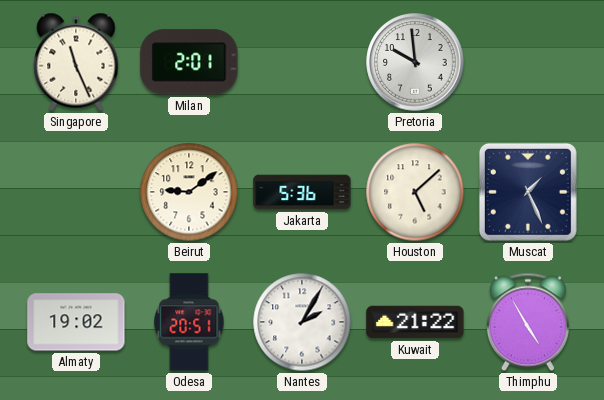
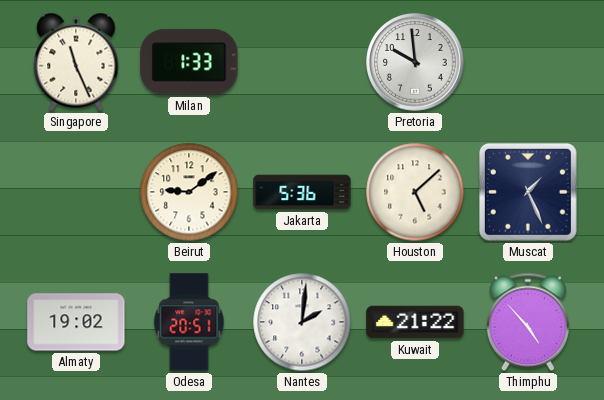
Milan: 2:01 -> 1:33
Nantes: 2:05 -> 2:01
Thimphu: 4:55 -> 4:53
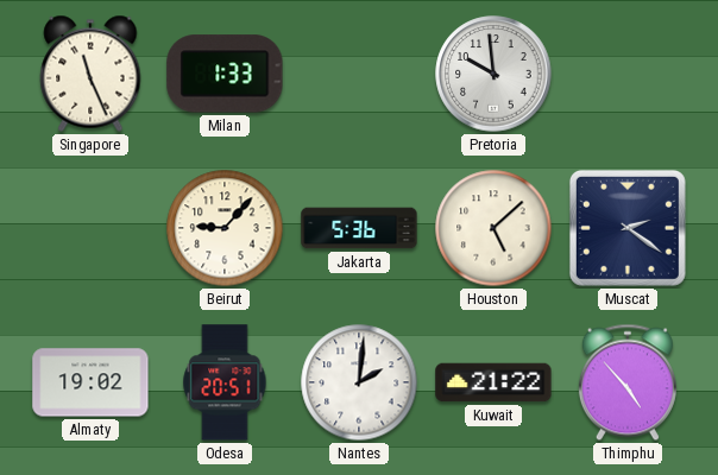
Beirut: 9:09 -> 9:07
Muscat: 1:26 -> 2:21
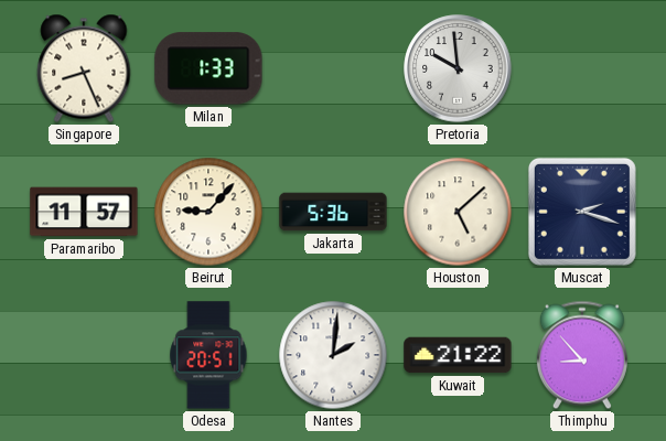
Singapore: 11:26 -> 8:26
Paramaribo: none -> 11:57
Muscat: 2:21 -> 2:18
Almaty: 19:02 -> none
Thimphu: 4:53 -> 8:53
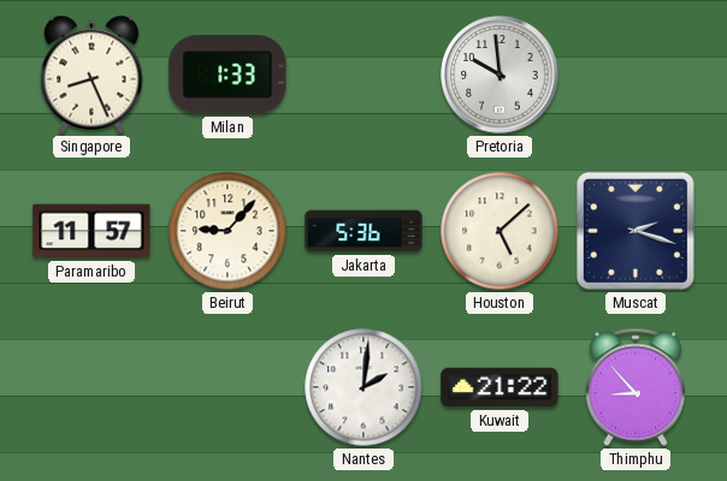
Odesa: 20:51 -> none
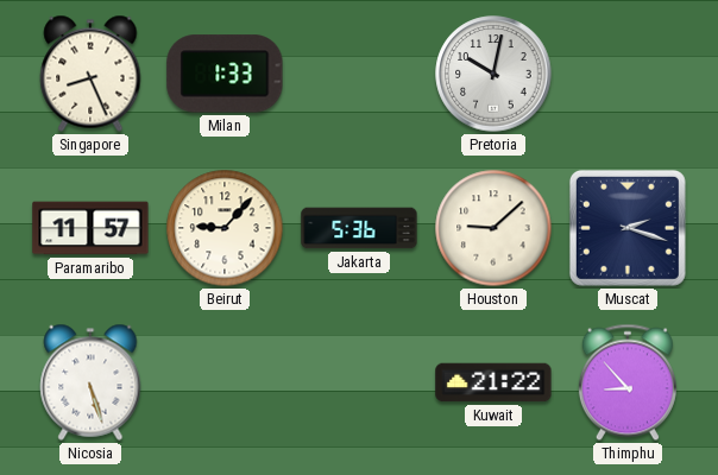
Pretoria: 9:59 -> 10:02
Houston: 5:08 -> 9:08
Nicosia: none -> 5:27
Nantes: 2:01 -> none
